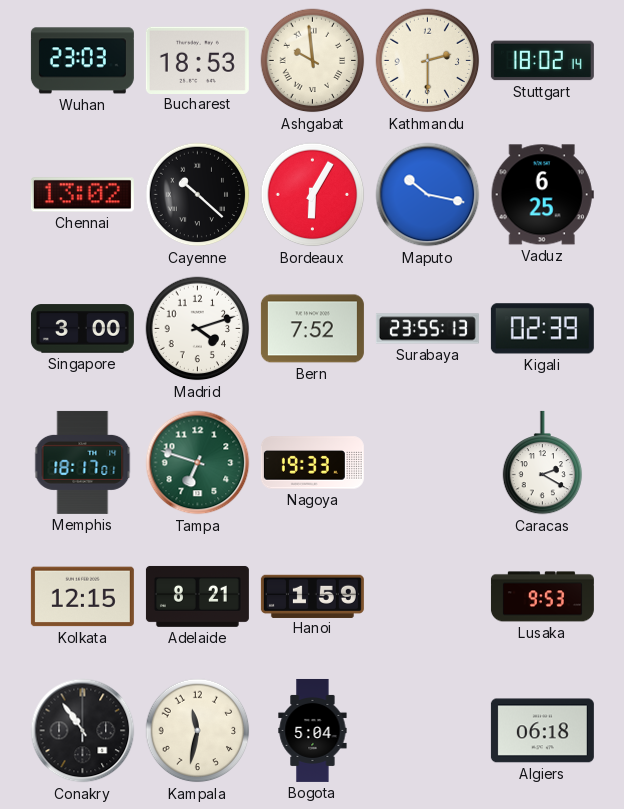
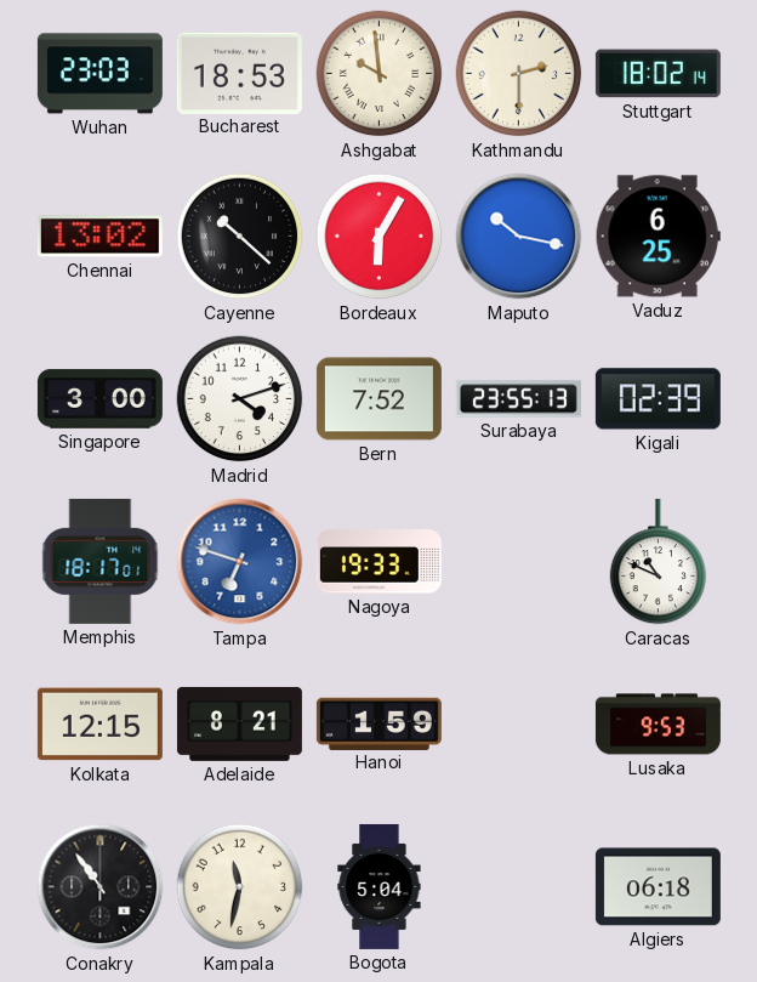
Tampa dial: green -> blue
Caracas: 2:20 -> 10:49
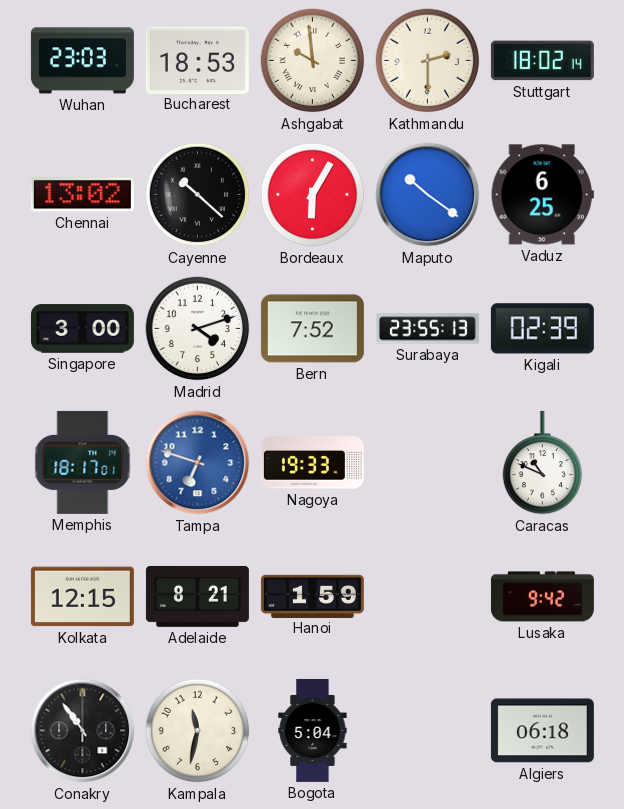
Maputo: 10:17 -> 10:21
Lusaka: 9:53 -> 9:42
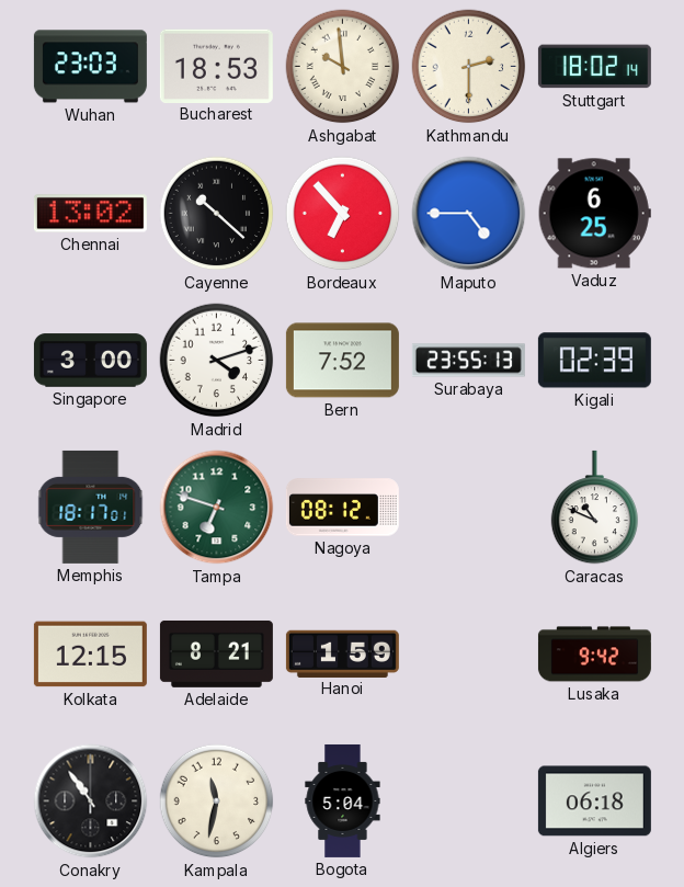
Bordeaux: 6:05 -> 6:53
Maputo: 10:21 -> 4:45
Tampa dial: blue -> green
Nagoya: 19:33 -> 08:12
